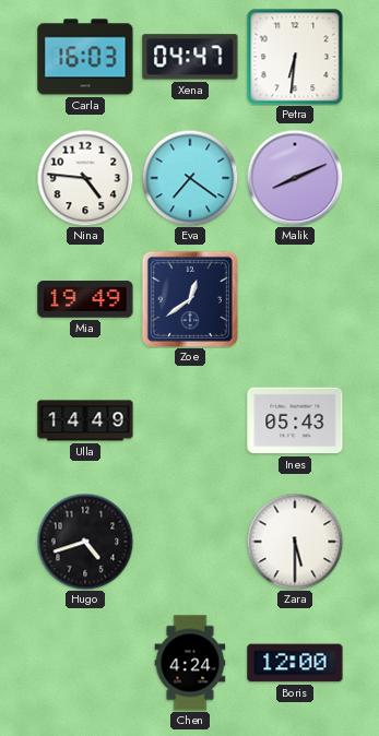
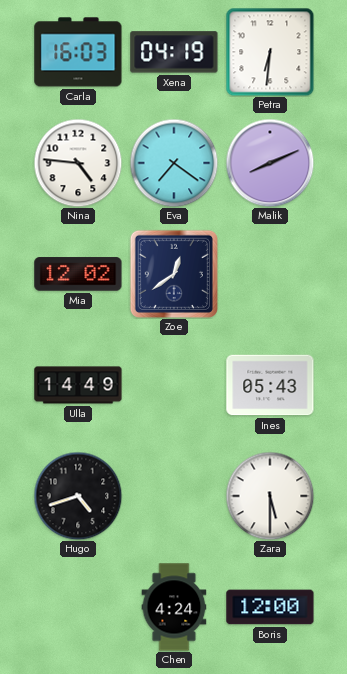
Xena: 04:47 -> 04:19
Mia: 19:49 -> 12:02
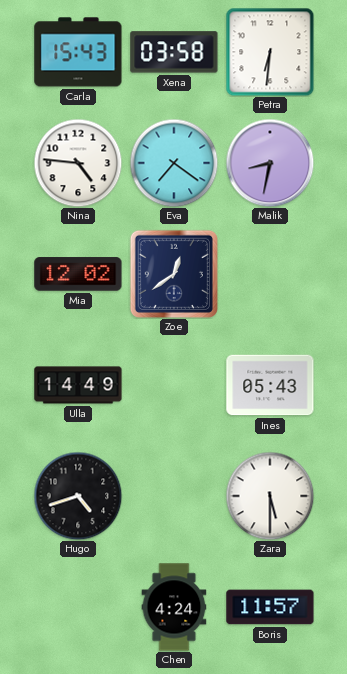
Carla: 16:03 -> 15:43
Xena: 04:19 -> 03:58
Malik: 8:11 -> 8:32
Boris: 12:00 -> 11:57
